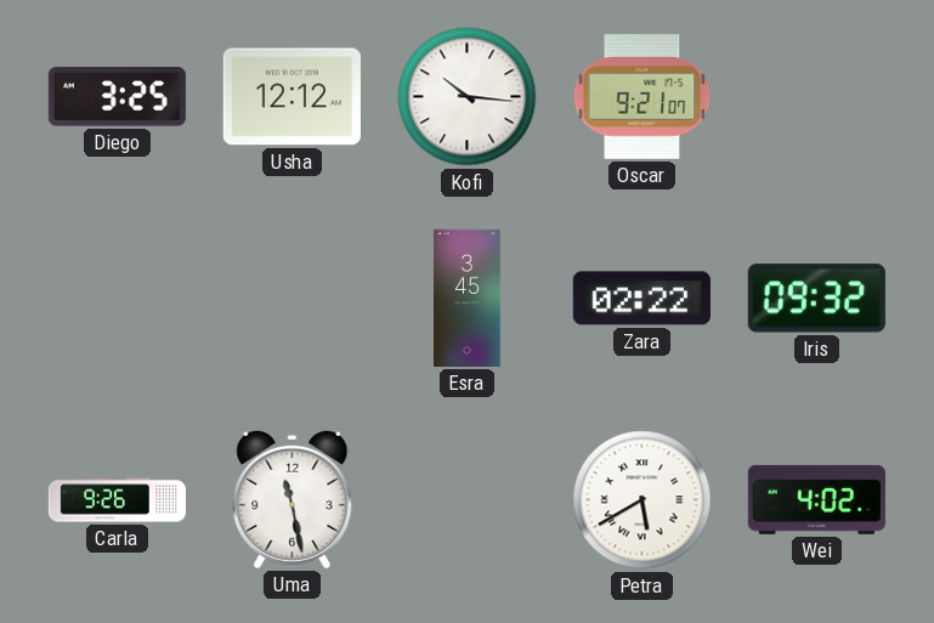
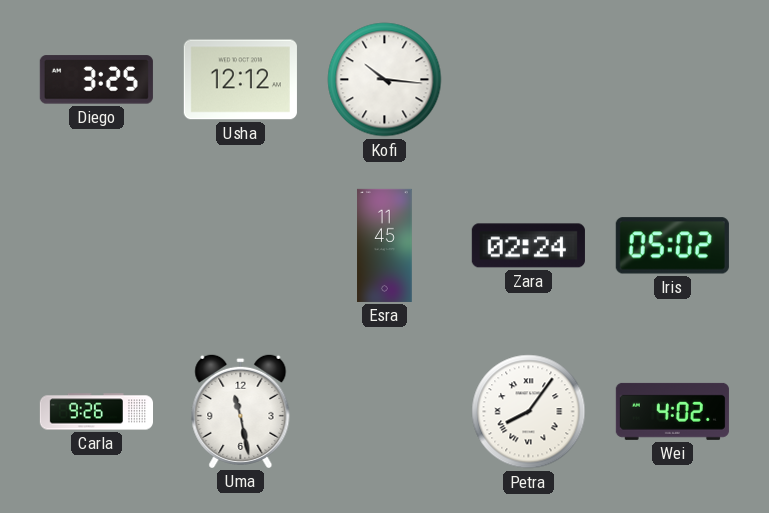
Oscar: 9:21 -> none
Esra: 3:45 -> 11:45
Zara: 02:22 -> 02:24
Iris: 09:32 -> 05:02
Petra: 5:40 -> 8:06
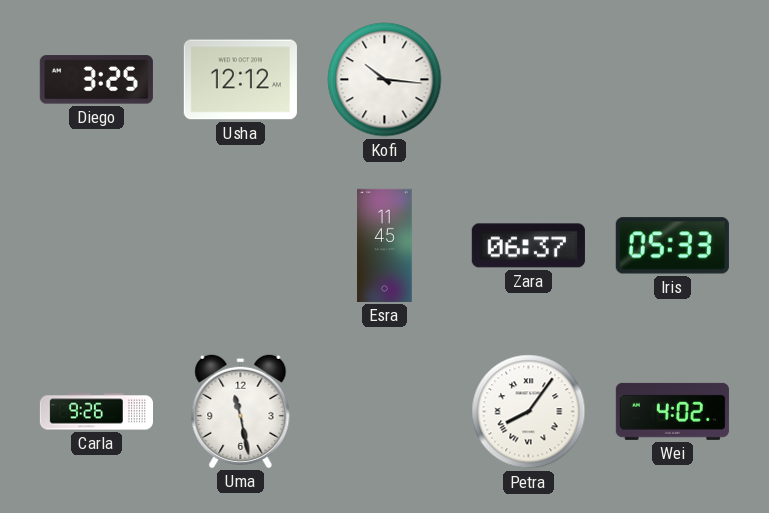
Zara: 02:24 -> 06:37
Iris: 05:02 -> 05:33
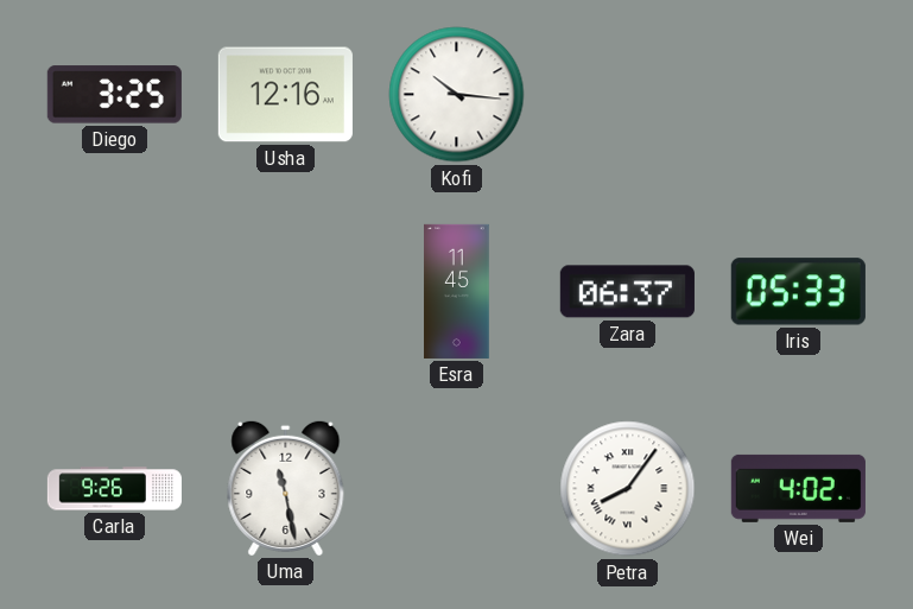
Usha: 12:12 -> 12:16
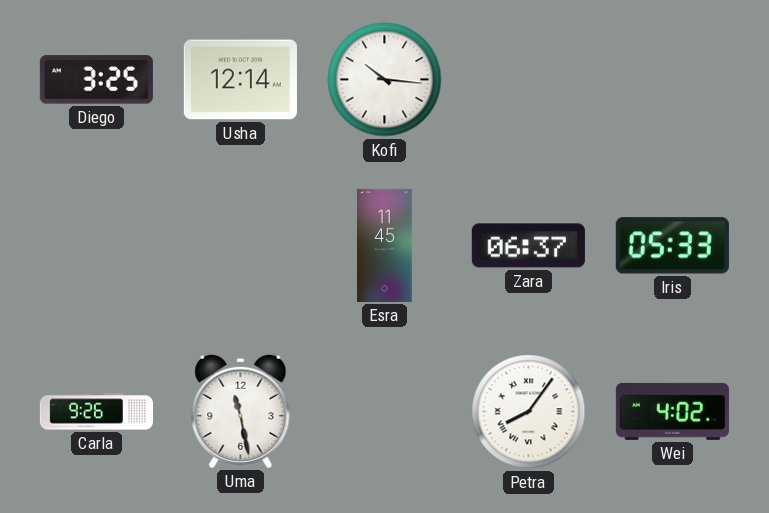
Usha: 12:16 -> 12:14
